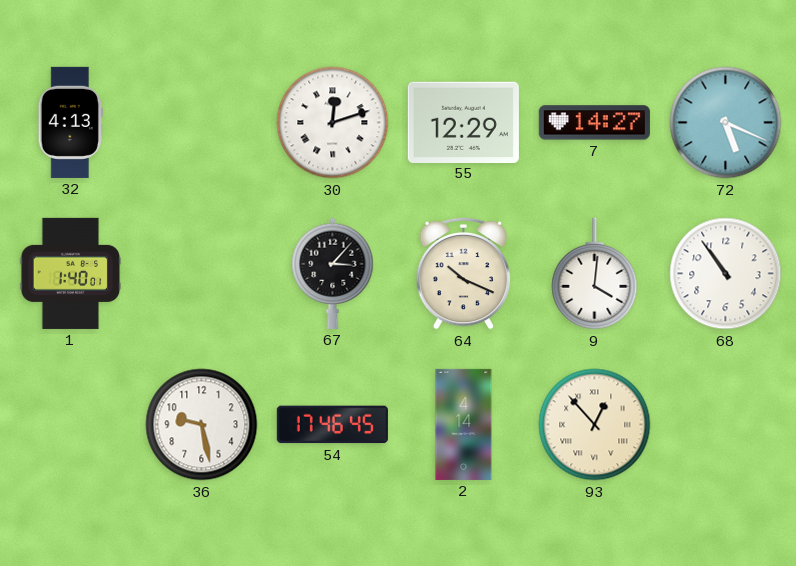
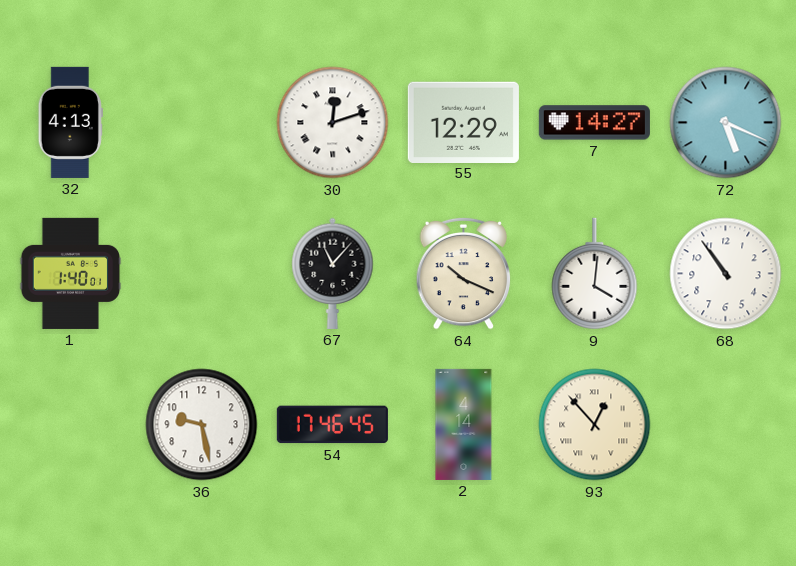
67: 3:07 -> 11:07
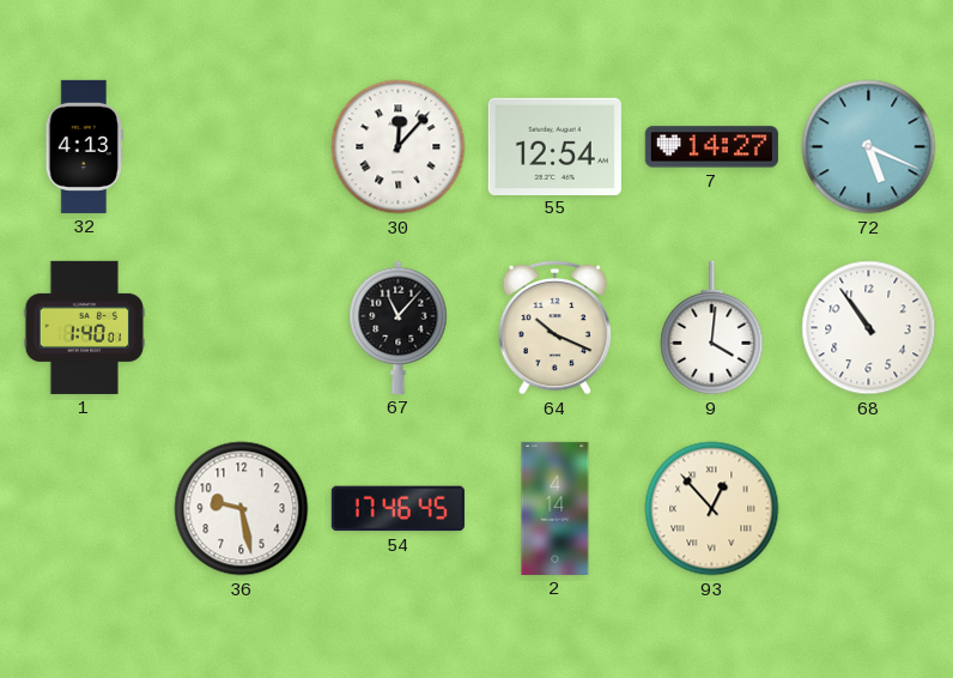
30: 12:12 -> 12:07
55: 12:29 -> 12:54
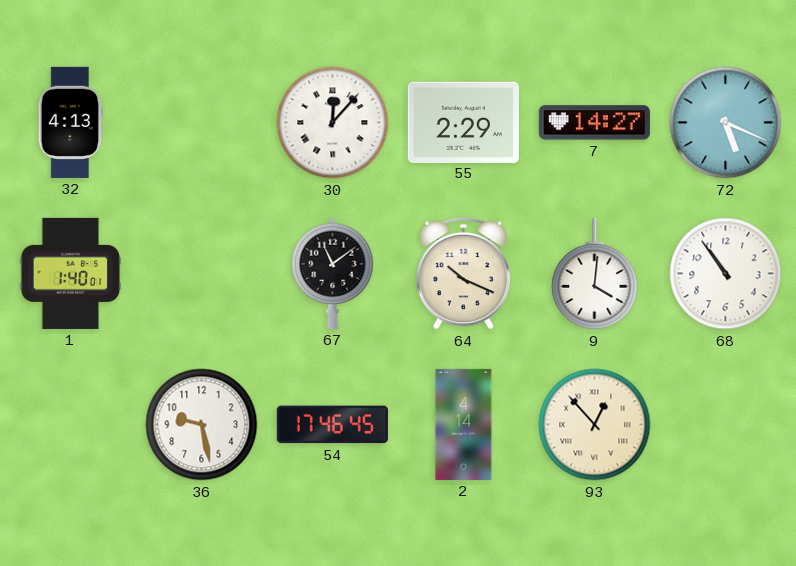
55: 12:54 -> 2:29
67: 11:07 -> 11:09
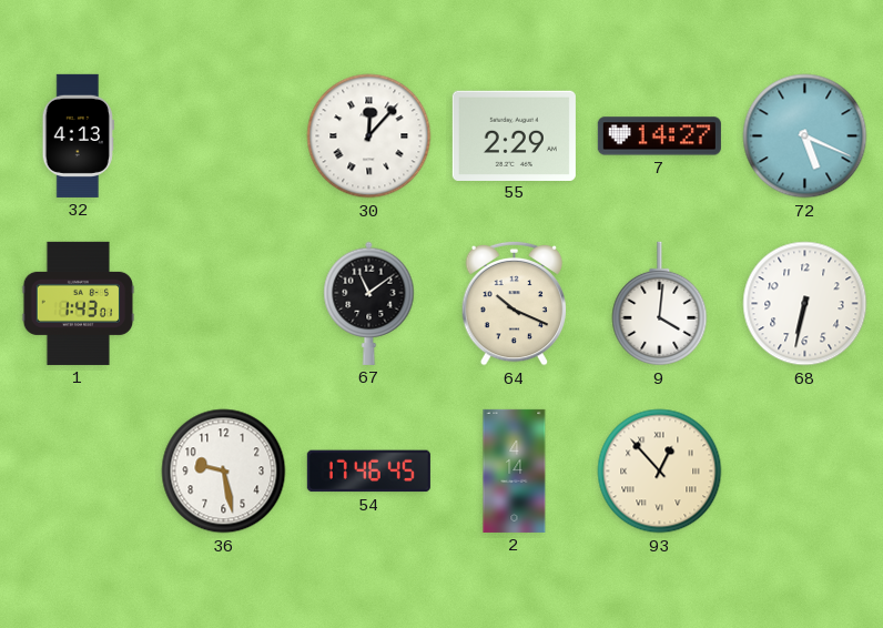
1: 1:40 -> 1:43
68: 10:54 -> 6:32
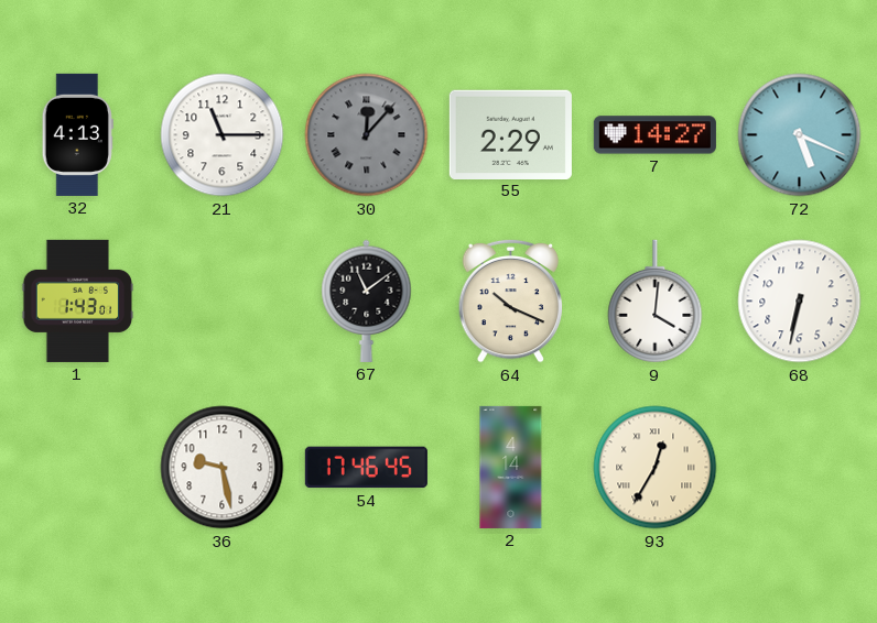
21: none -> 11:15
30 dial: white -> grey
93: 12:53 -> 12:35
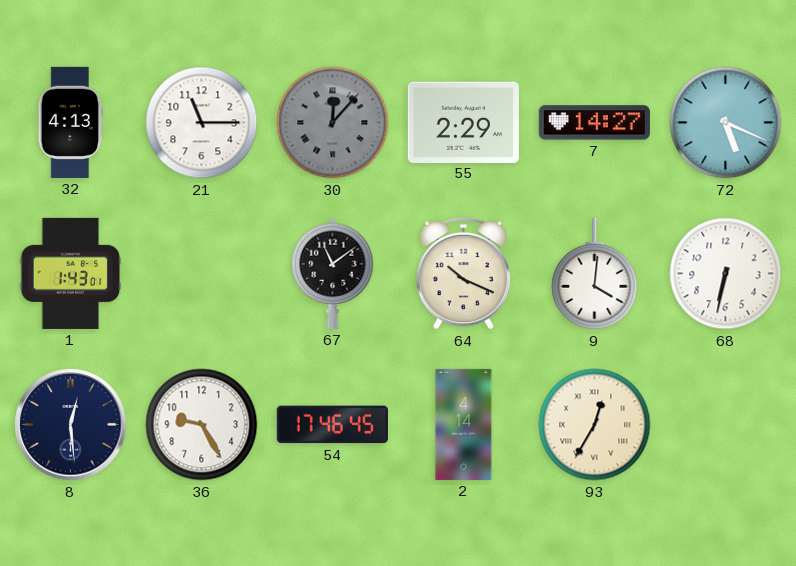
8: none -> 12:29
36: 9:28 -> 9:25
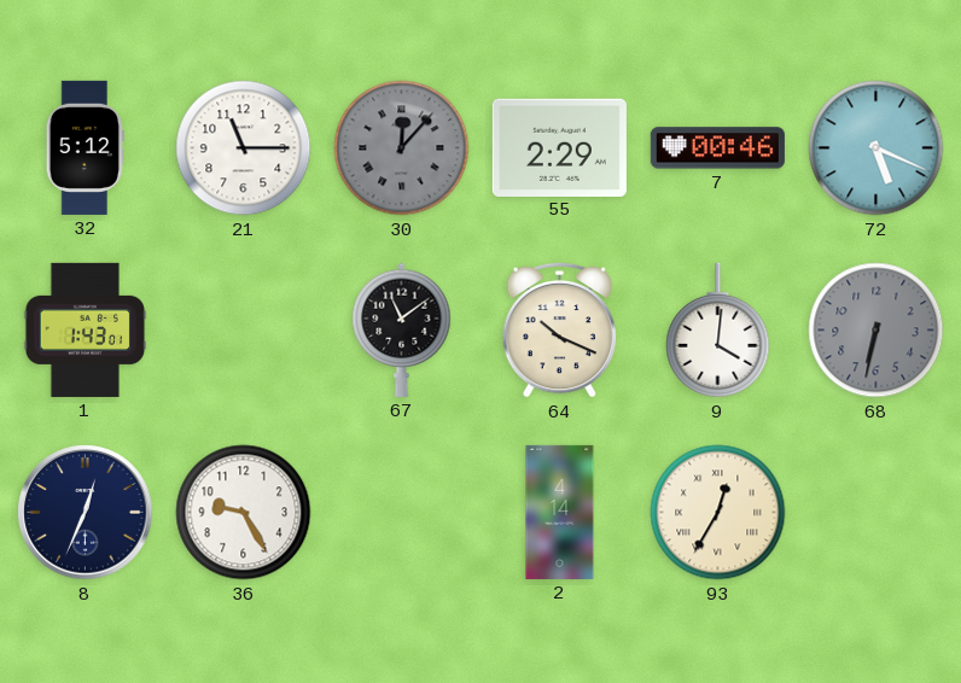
32: 4:13 -> 5:12
7: 14:27 -> 00:46
68 dial: white -> grey
8: 12:29 -> 12:34
54: 17:46 -> none
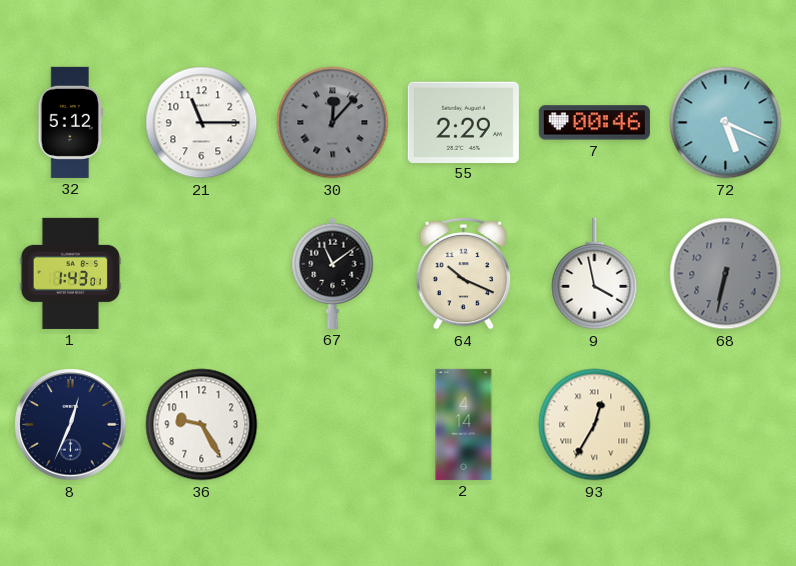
9: 4:01 -> 3:58
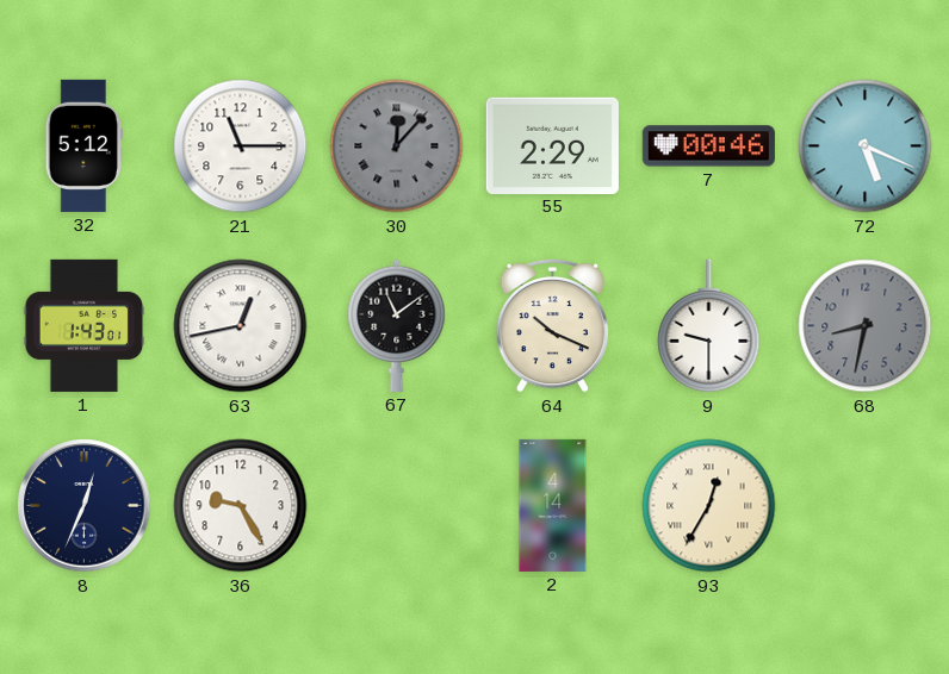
63: none -> 12:43
9: 3:58 -> 9:30
68: 6:32 -> 8:32
